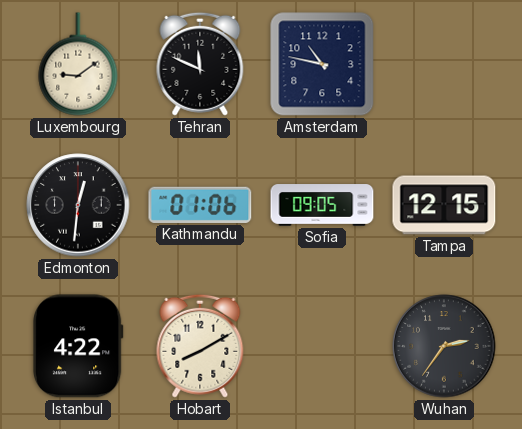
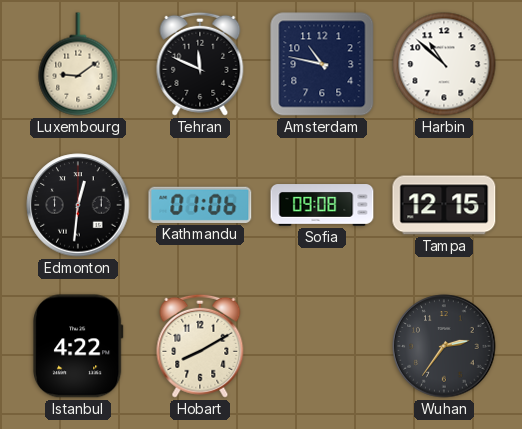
Harbin: none -> 10:52
Sofia: 09:05 -> 09:08
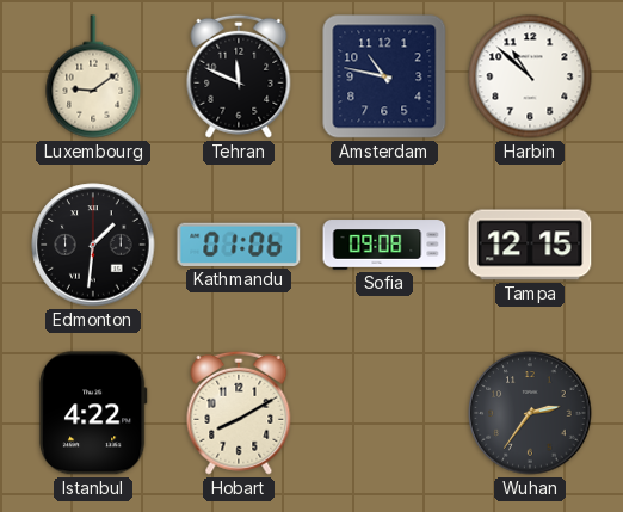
Edmonton: 12:31 -> 1:31
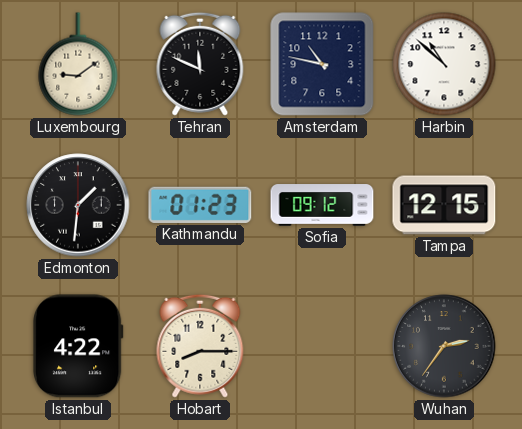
Kathmandu: 01:06 -> 01:23
Sofia: 09:08 -> 09:12
Hobart: 8:10 -> 8:15
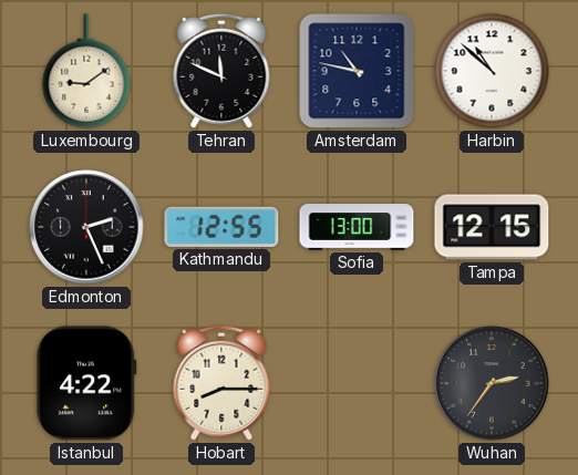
Edmonton: 1:31 -> 2:26
Kathmandu: 01:23 -> 12:55
Sofia: 09:12 -> 13:00
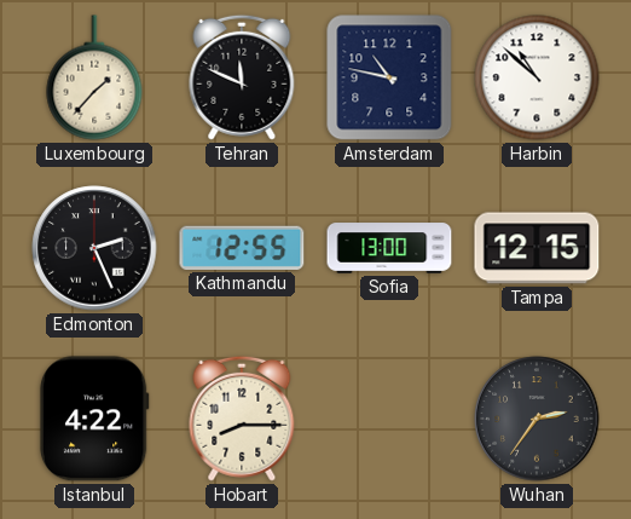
Luxembourg: 9:09 -> 1:37
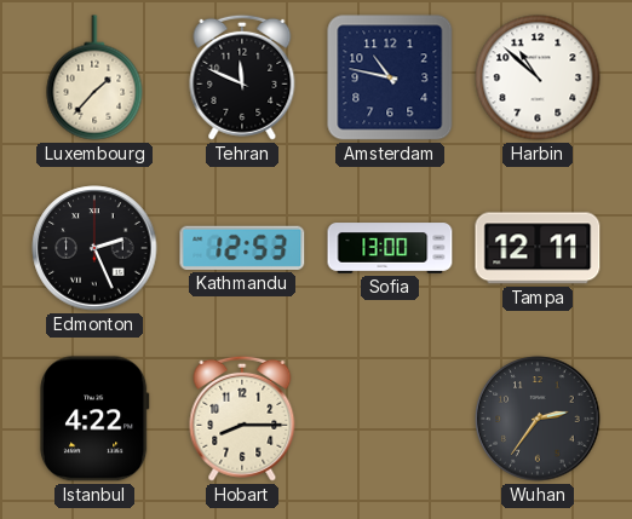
Kathmandu: 12:55 -> 12:53
Tampa: 12:15 -> 12:11
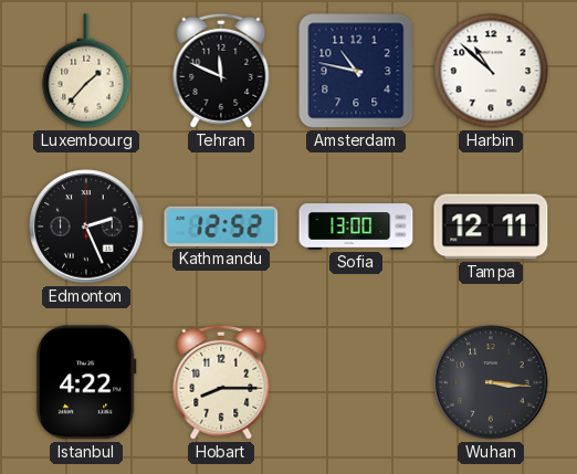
Kathmandu: 12:53 -> 12:52
Wuhan: 2:36 -> 3:16
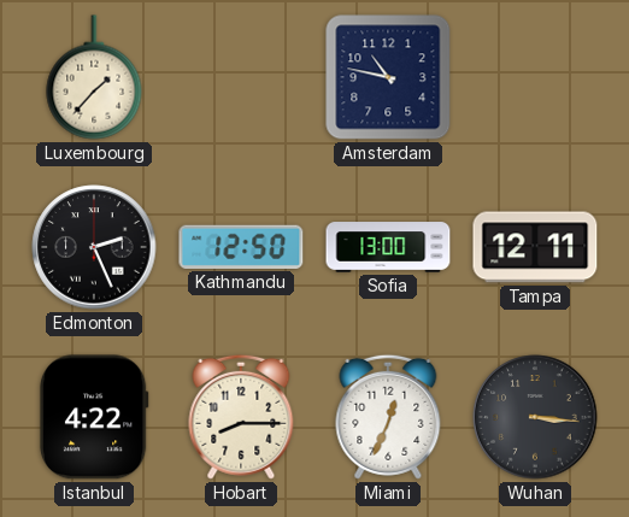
Tehran: 11:49 -> none
Harbin: 10:52 -> none
Kathmandu: 12:52 -> 12:50
Miami: none -> 12:34
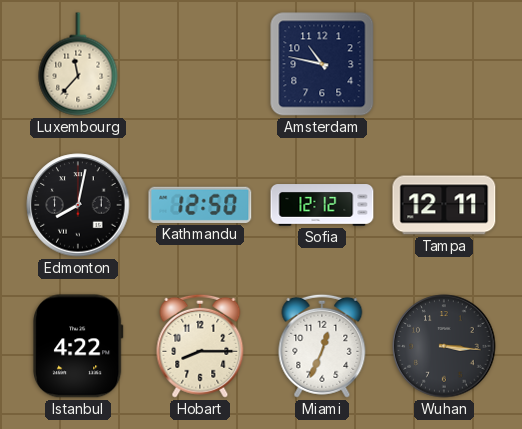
Luxembourg: 1:37 -> 11:37
Edmonton: 2:26 -> 8:02
Sofia: 13:00 -> 12:12
